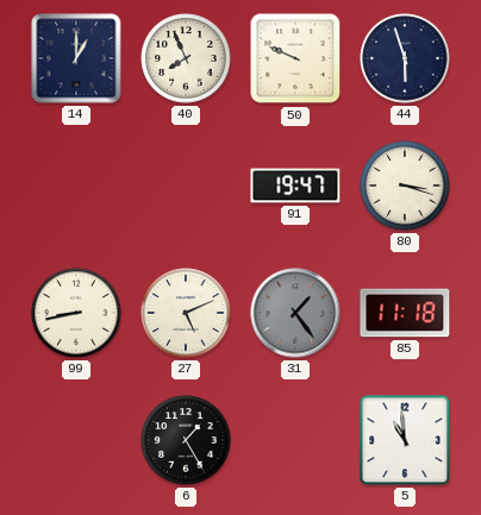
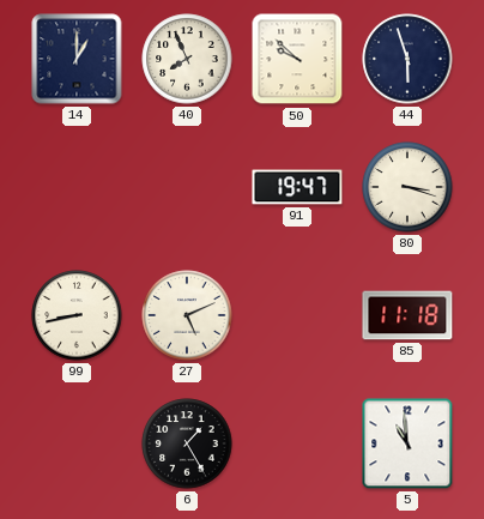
50: 9:49 -> 9:52
31: 1:24 -> none
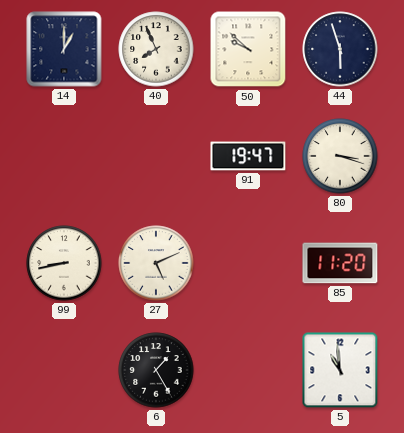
85: 11:18 -> 11:20
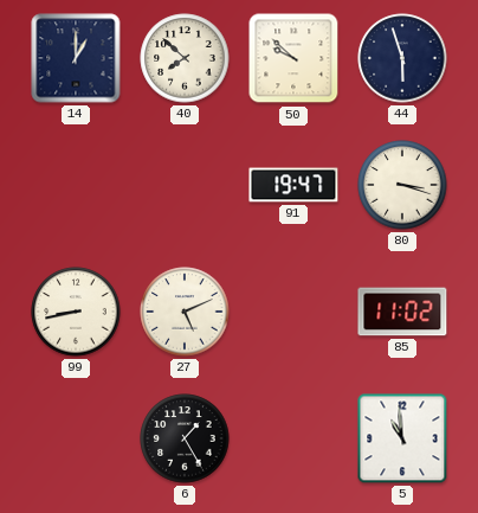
40: 7:56 -> 7:52
85: 11:20 -> 11:02
